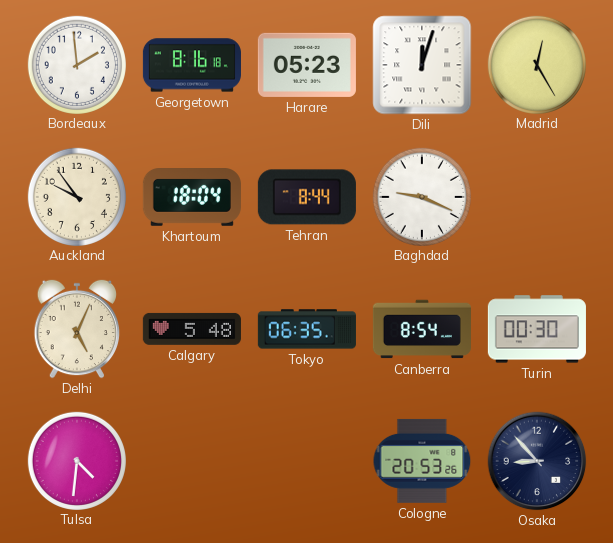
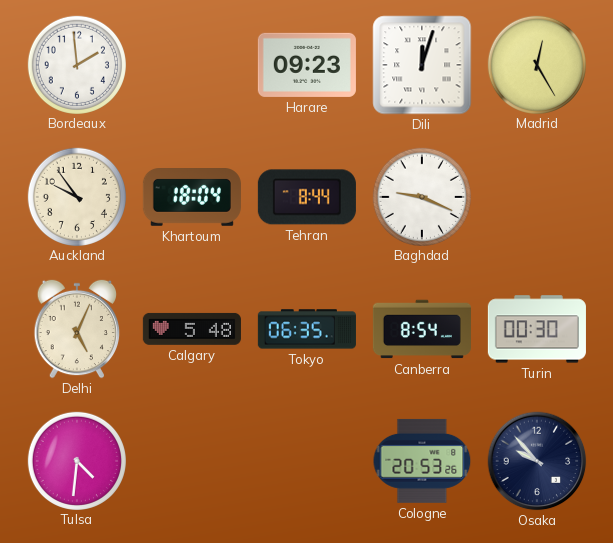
Georgetown: 8:16 -> none
Harare: 05:23 -> 09:23
Osaka: 8:53 -> 9:53
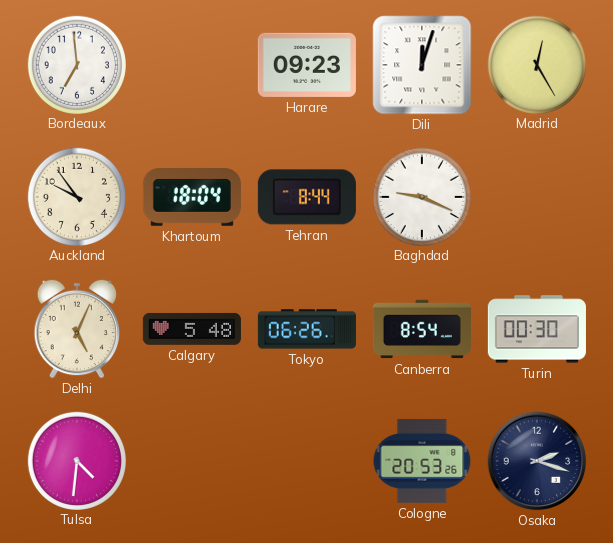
Bordeaux: 1:59 -> 6:59
Tokyo: 06:35 -> 06:26
Osaka: 9:53 -> 2:18
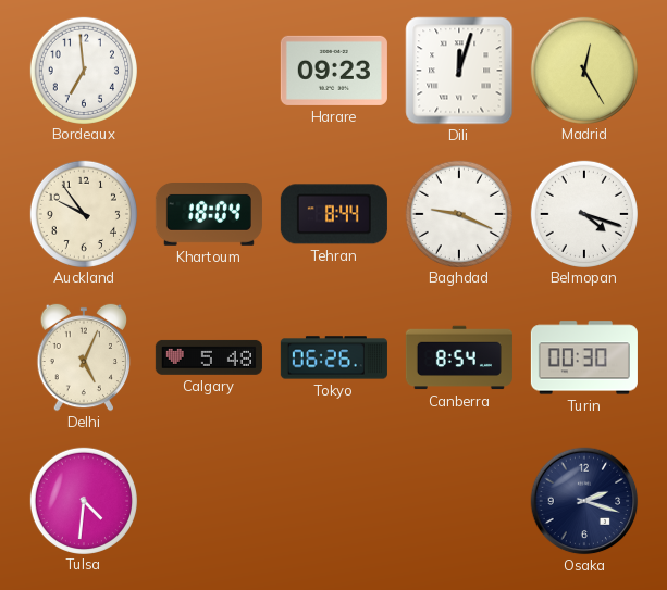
Belmopan: none -> 4:18
Cologne: 20:53 -> none
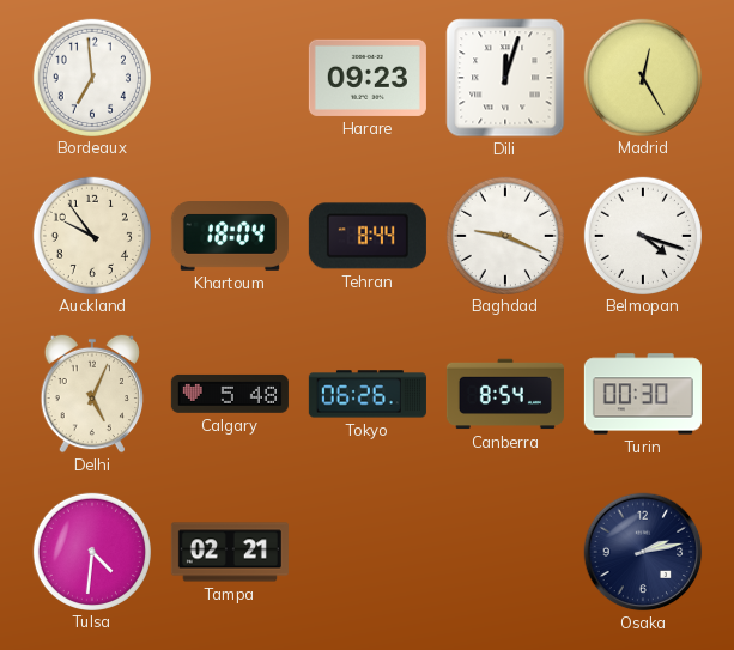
Tampa: none -> 02:21
Osaka: 2:18 -> 2:13
